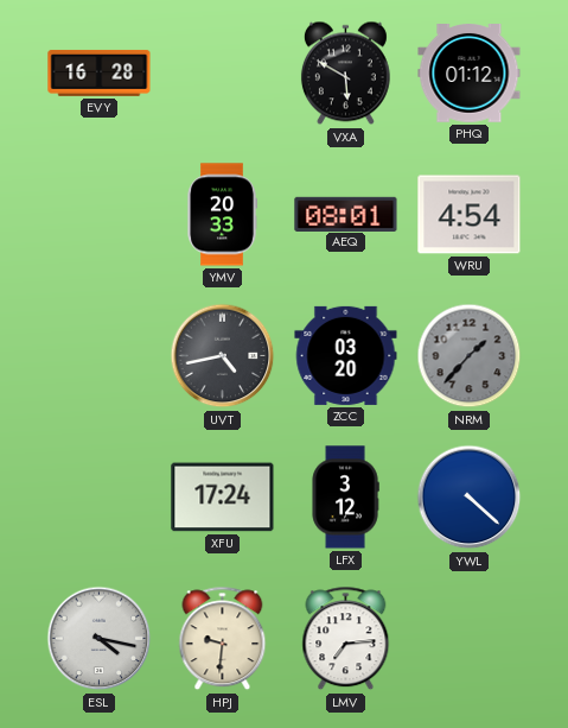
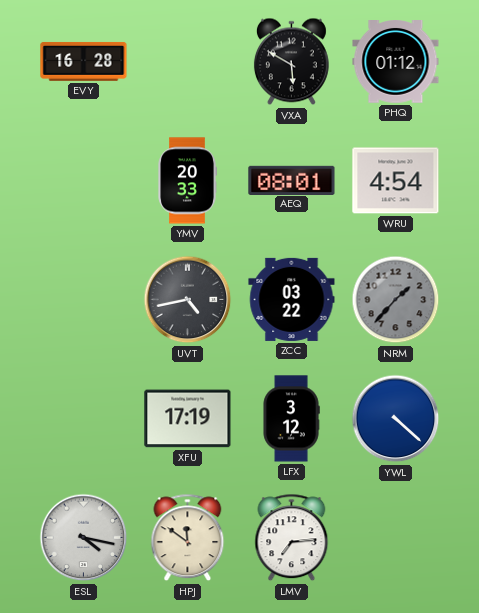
ZCC: 03:20 -> 03:22
XFU: 17:24 -> 17:19
HPJ: 9:31 -> 11:51
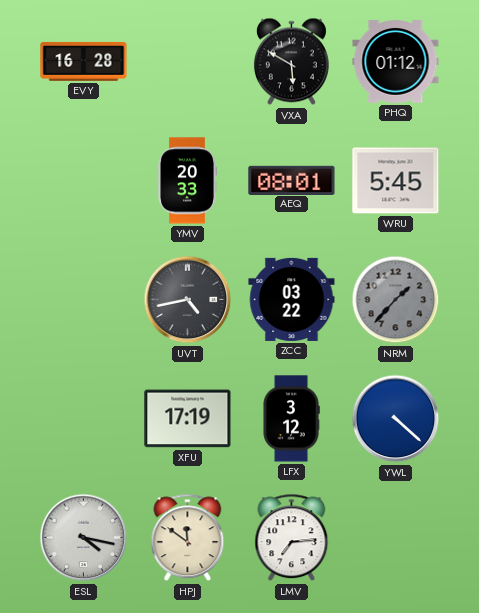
WRU: 4:54 -> 5:45
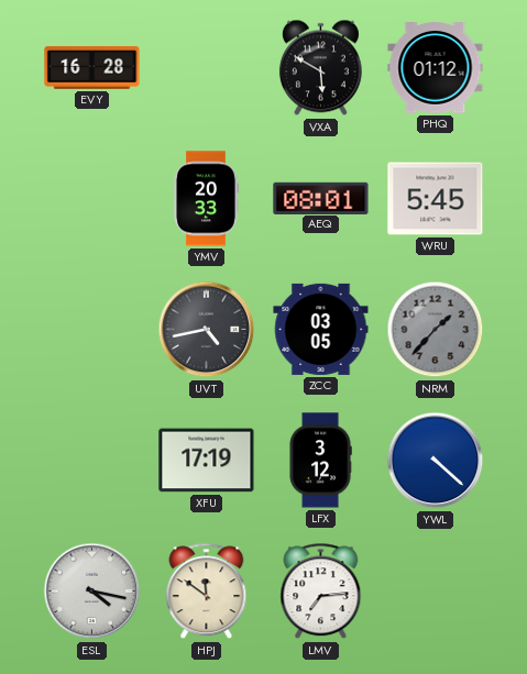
ZCC: 03:22 -> 03:05
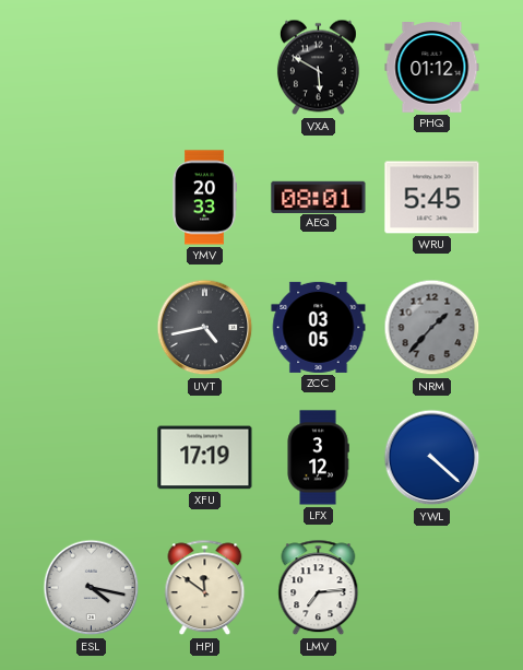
EVY: 16:28 -> none
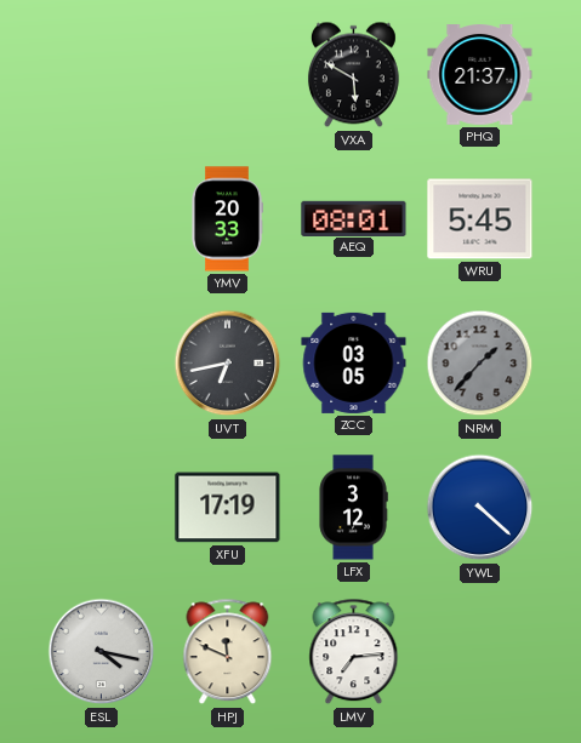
PHQ: 01:12 -> 21:37
UVT: 4:43 -> 6:43
HPJ: 11:51 -> 11:49
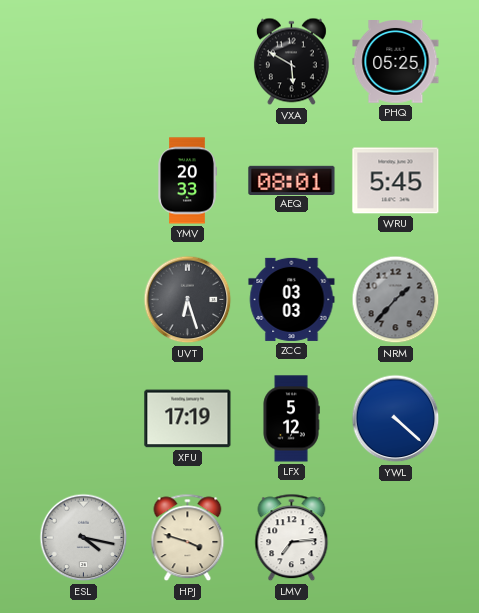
PHQ: 21:37 -> 05:25
UVT: 6:43 -> 6:27
ZCC: 03:05 -> 03:03
LFX: 3:12 -> 5:12
HPJ: 11:49 -> 3:48
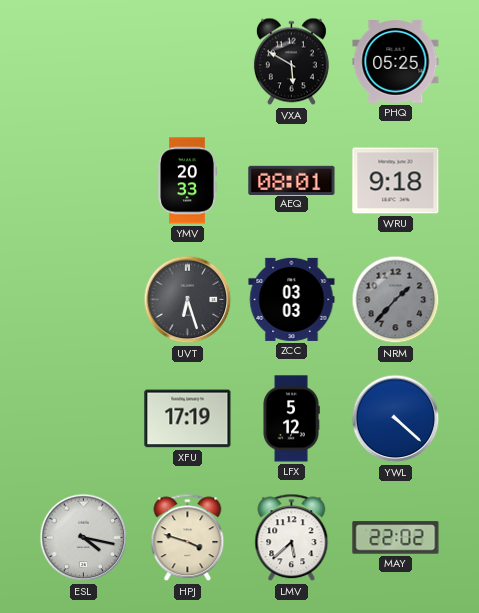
WRU: 5:45 -> 9:18
LMV: 7:14 -> 5:38
MAY: none -> 22:02
